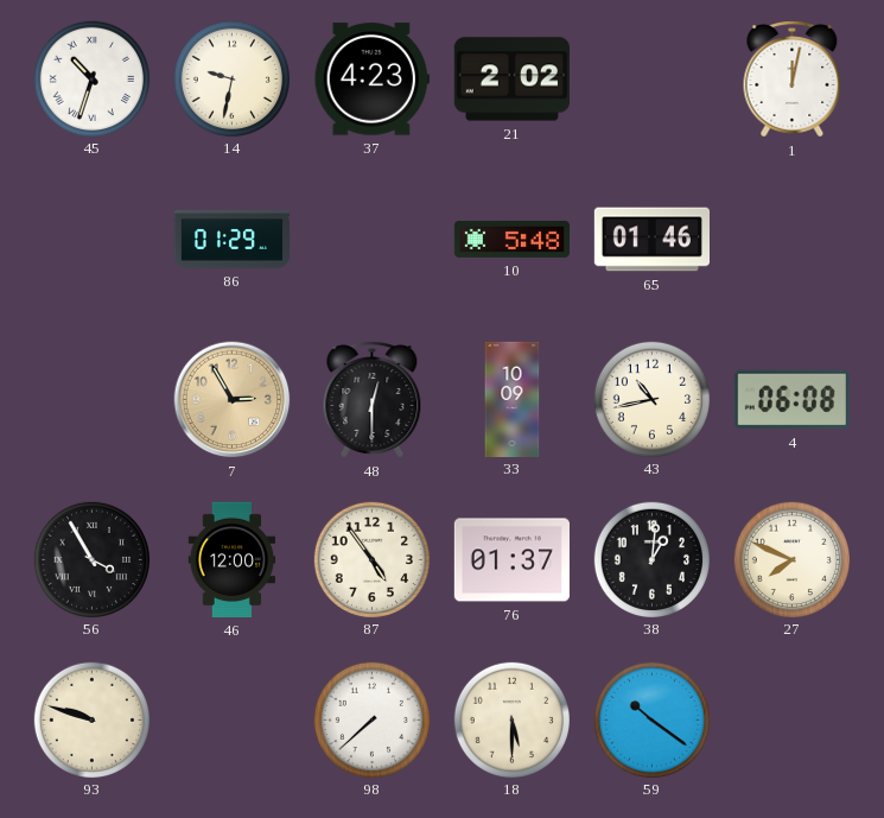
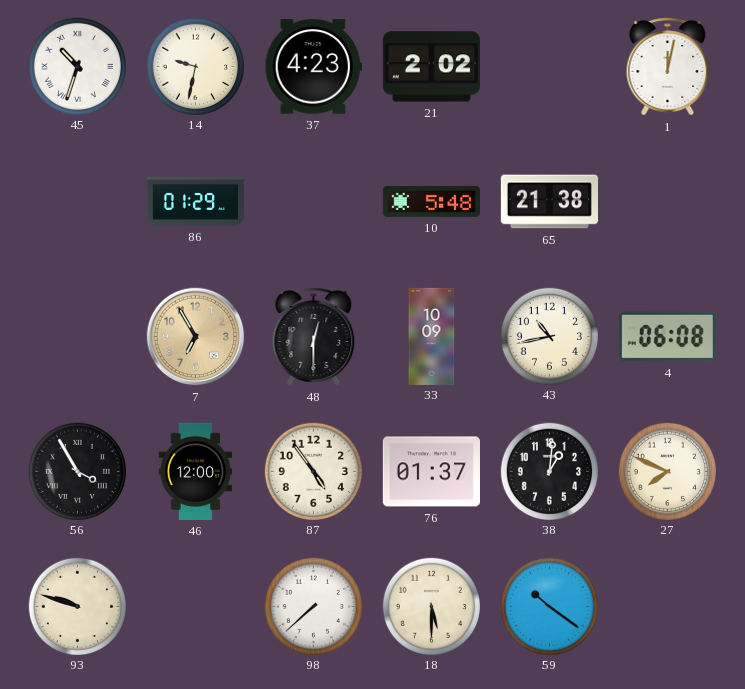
65: 01:46 -> 21:38
7: 2:55 -> 6:55
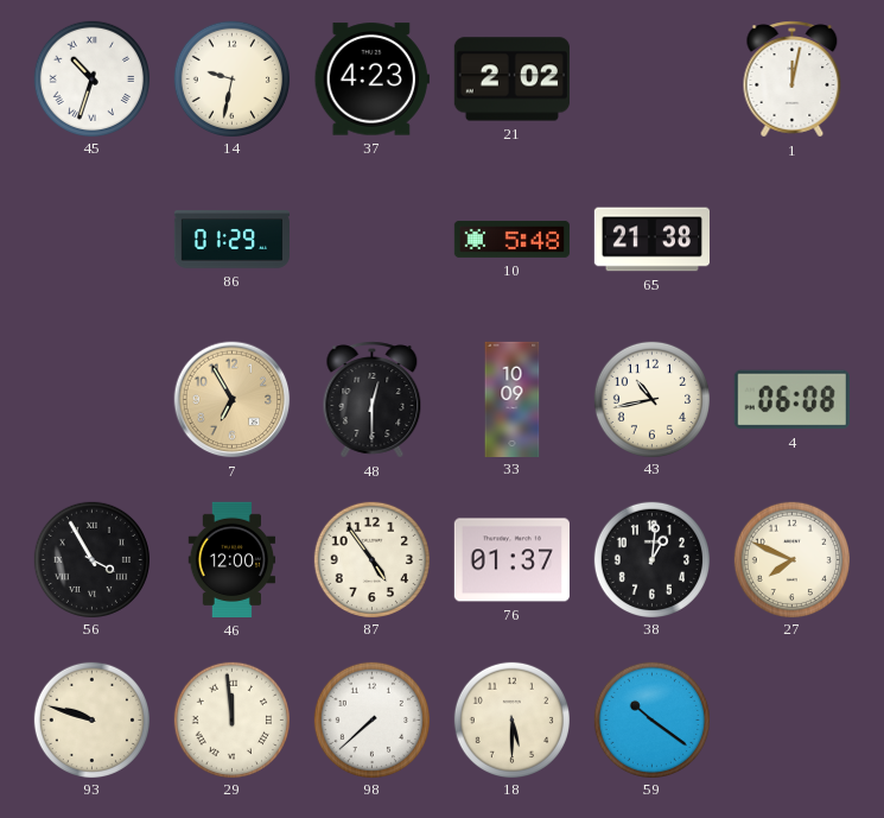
29: none -> 11:59
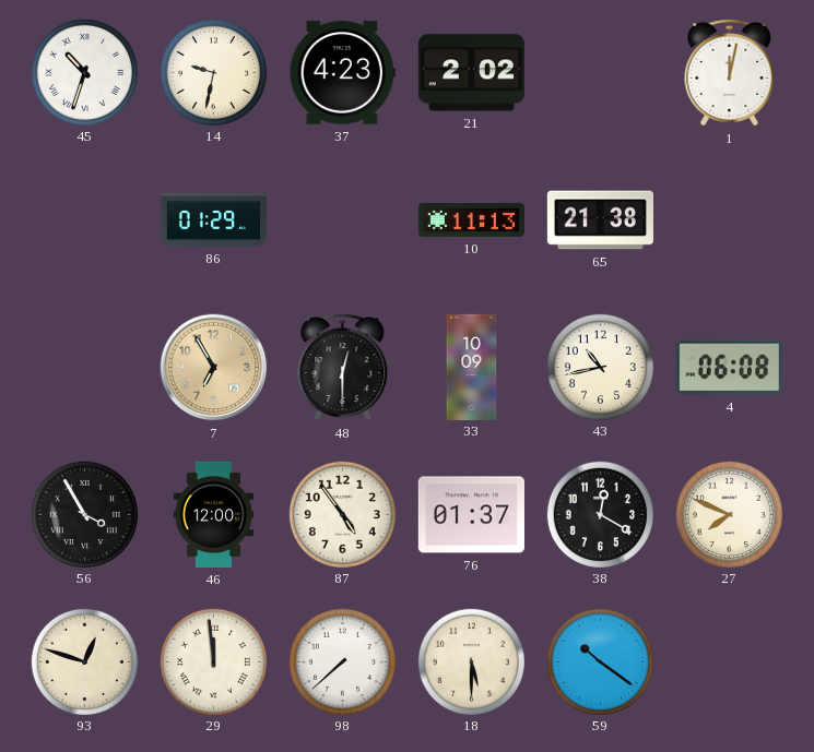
10: 5:48 -> 11:13
38: 1:01 -> 12:20
93: 9:48 -> 12:48
